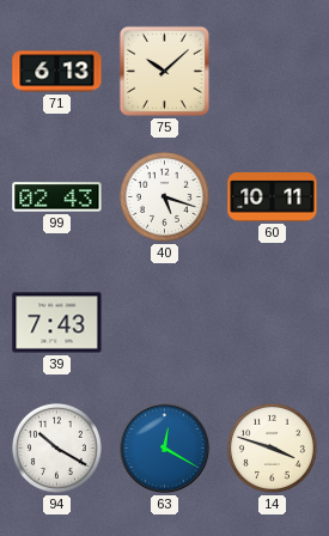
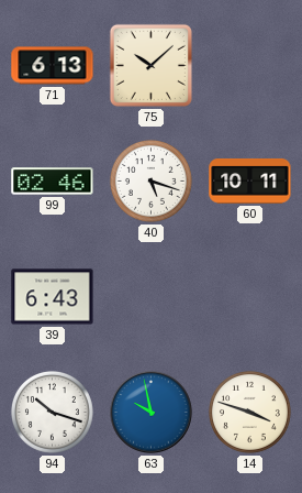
99: 02:43 -> 02:46
39: 7:43 -> 6:43
94: 10:20 -> 10:18
63: 12:20 -> 9:58
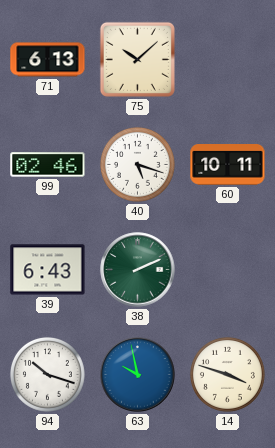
38: none -> 2:11
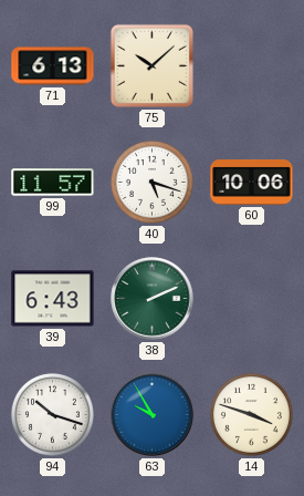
99: 02:46 -> 11:57
60: 10:11 -> 10:06
63: 9:58 -> 9:55
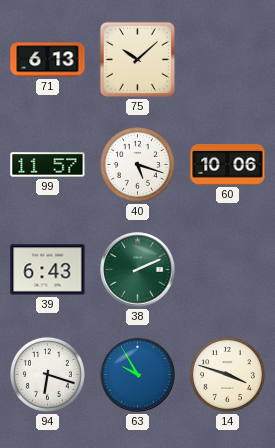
94: 10:18 -> 6:18
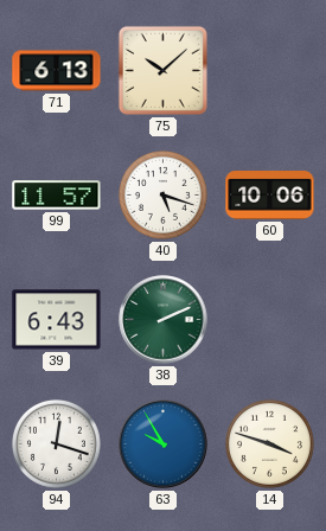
94: 6:18 -> 12:18
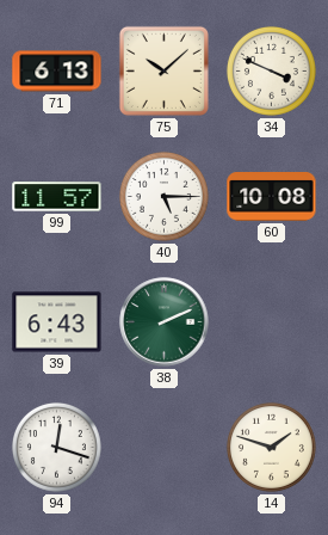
34: none -> 3:49
40: 5:18 -> 5:15
60: 10:06 -> 10:08
63: 9:55 -> none
14: 3:48 -> 1:48
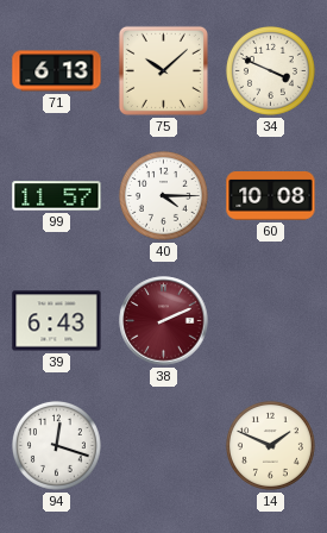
40: 5:15 -> 4:15
38 dial: green -> burgundy
14: 1:48 -> 1:49
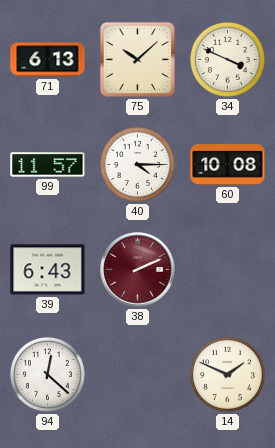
94: 12:18 -> 12:22
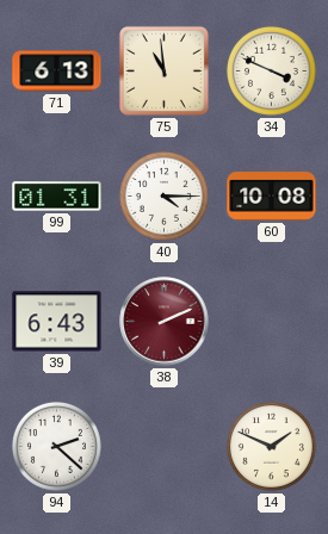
75: 10:08 -> 10:59
99: 11:57 -> 01:31
94: 12:22 -> 2:22
